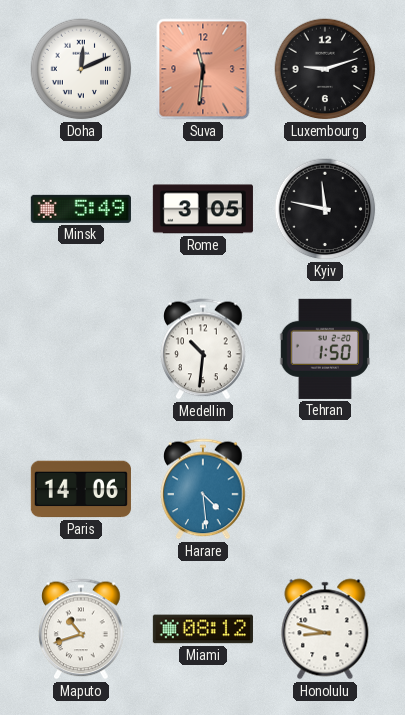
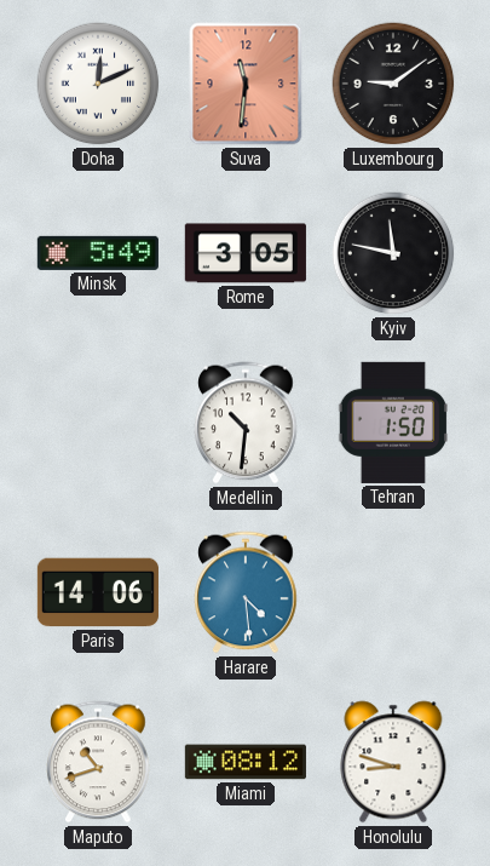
Luxembourg: 9:12 -> 9:09
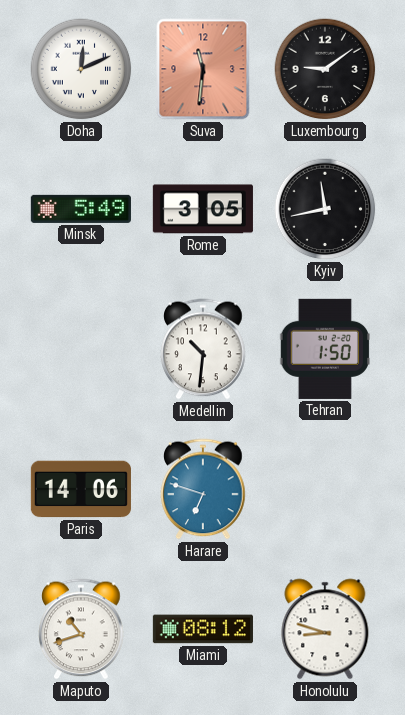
Kyiv: 11:47 -> 11:43
Harare: 4:29 -> 6:48
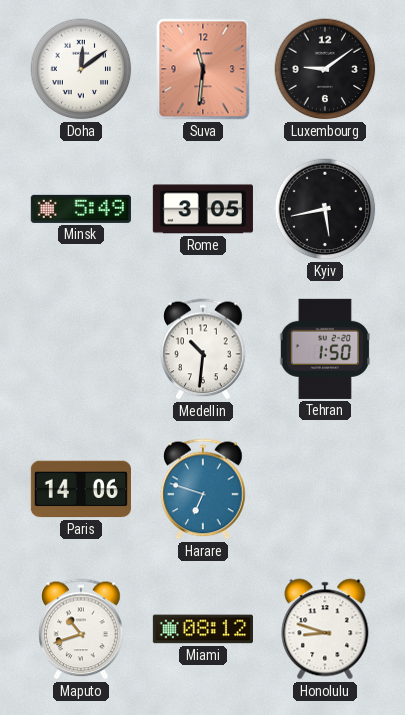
Doha: 12:11 -> 12:09
Kyiv: 11:43 -> 5:43
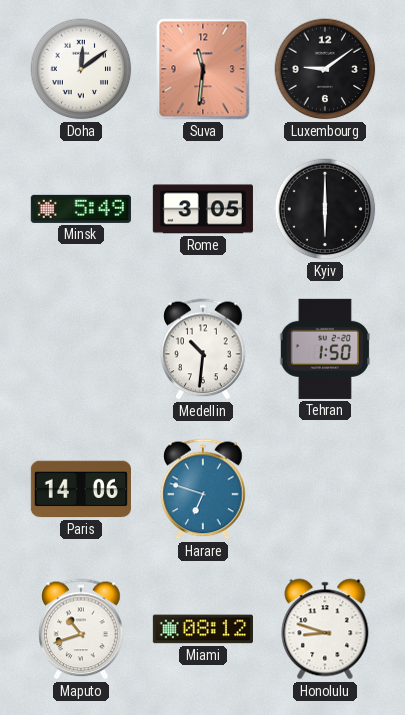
Kyiv: 5:43 -> 6:00
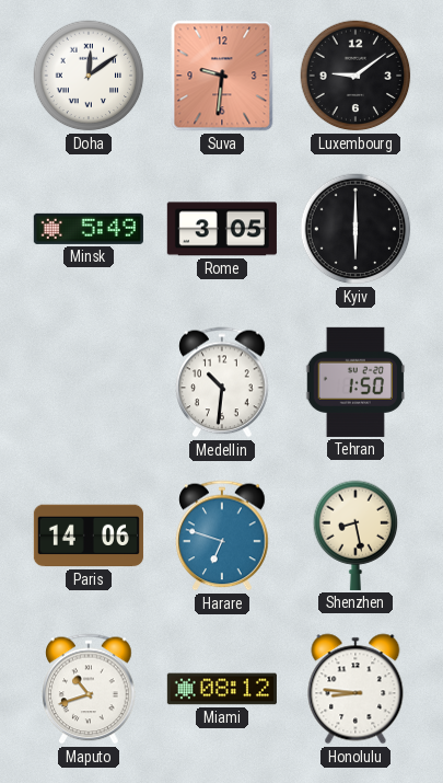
Suva: 11:31 -> 9:31
Shenzhen: none -> 8:28
Honolulu: 8:48 -> 8:46
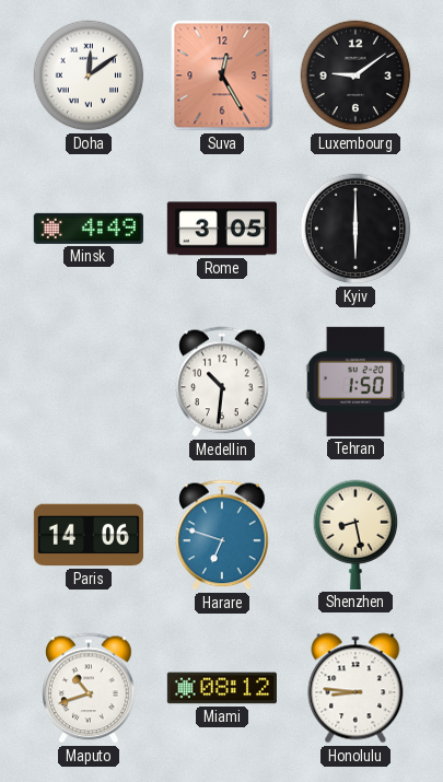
Suva: 9:31 -> 12:25
Minsk: 5:49 -> 4:49
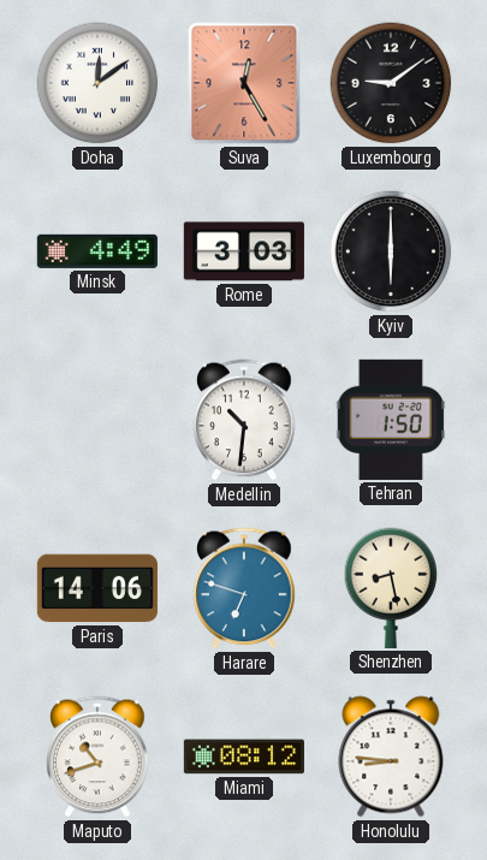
Rome: 3:05 -> 3:03
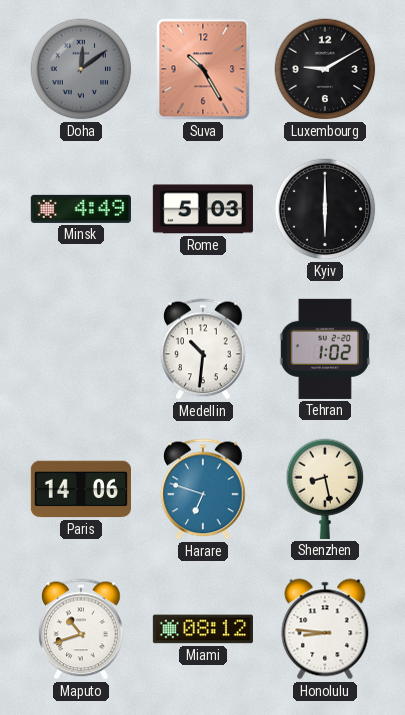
Doha dial: white -> grey
Suva: 12:25 -> 10:25
Luxembourg: 9:09 -> 9:10
Rome: 3:03 -> 5:03
Tehran: 1:50 -> 1:02
